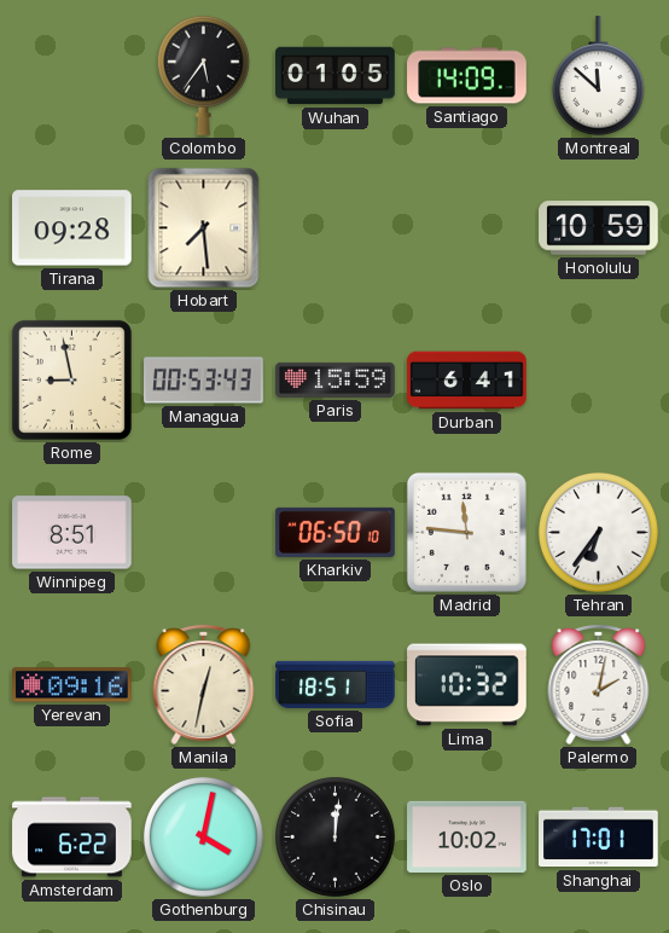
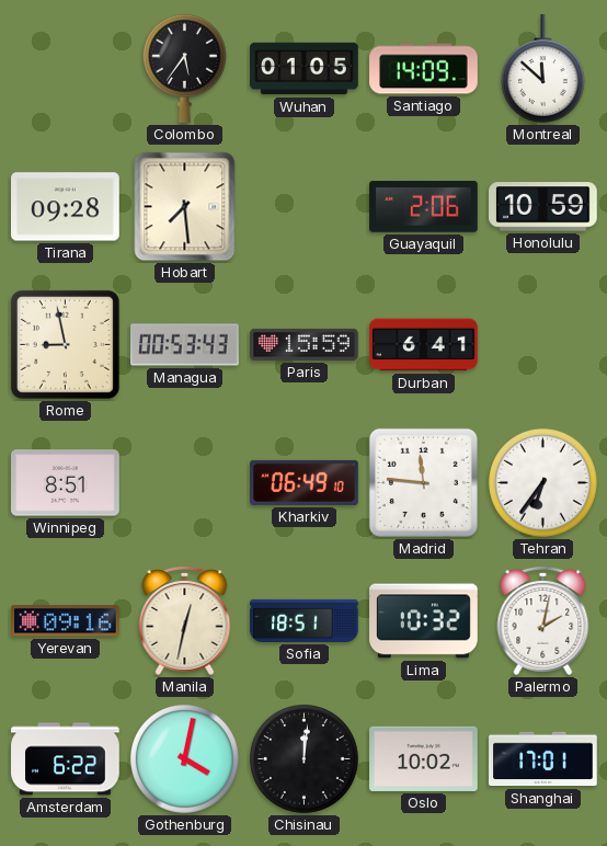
Guayaquil: none -> 2:06
Kharkiv: 06:50 -> 06:49
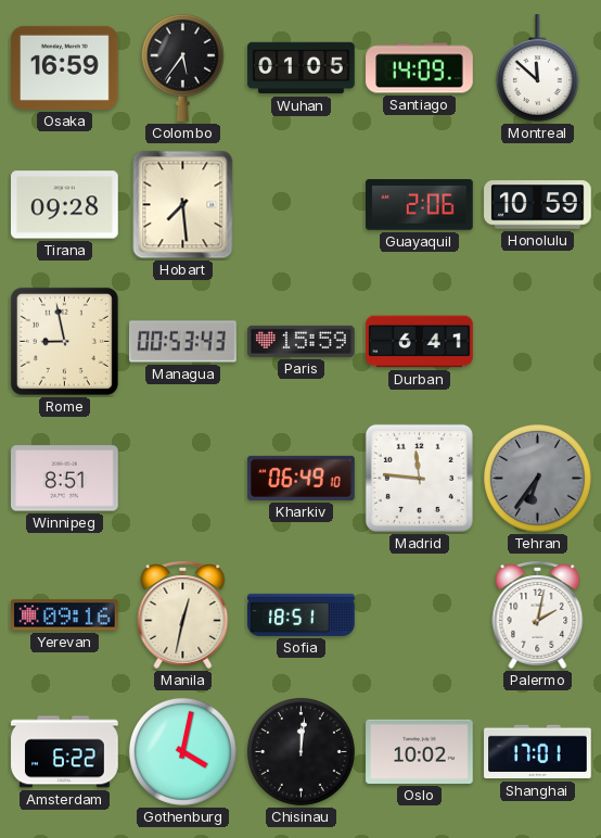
Osaka: none -> 16:59
Tehran dial: white -> grey
Lima: 10:32 -> none
